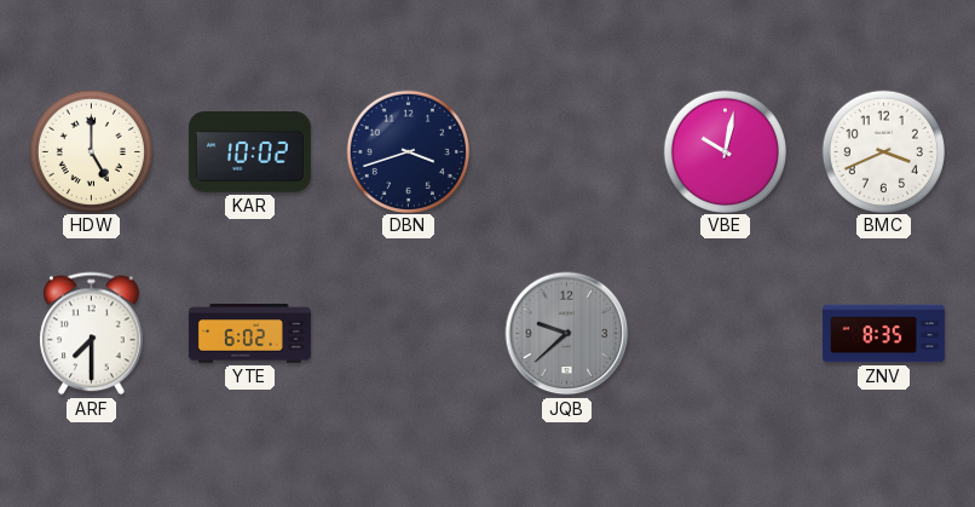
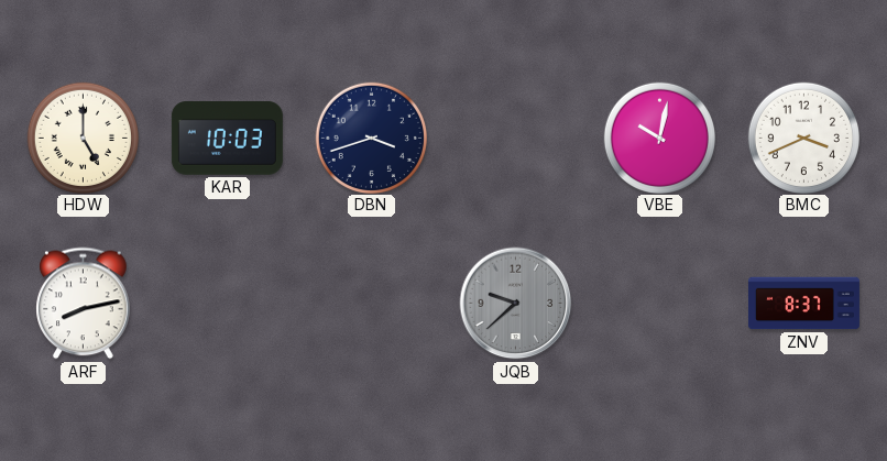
KAR: 10:02 -> 10:03
ARF: 7:30 -> 8:13
YTE: 6:02 -> none
ZNV: 8:35 -> 8:37
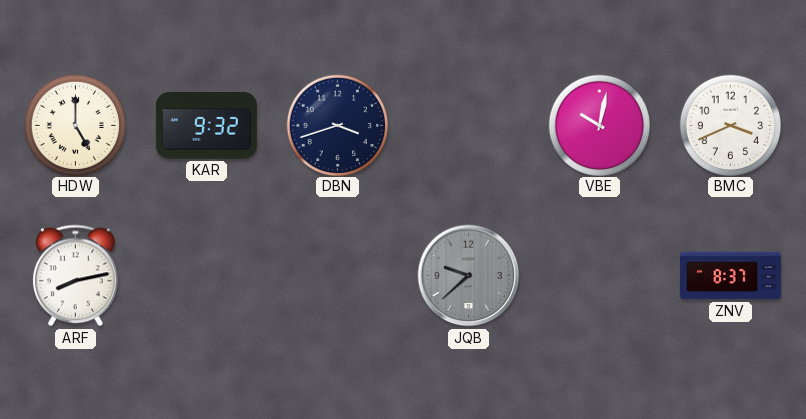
KAR: 10:03 -> 9:32
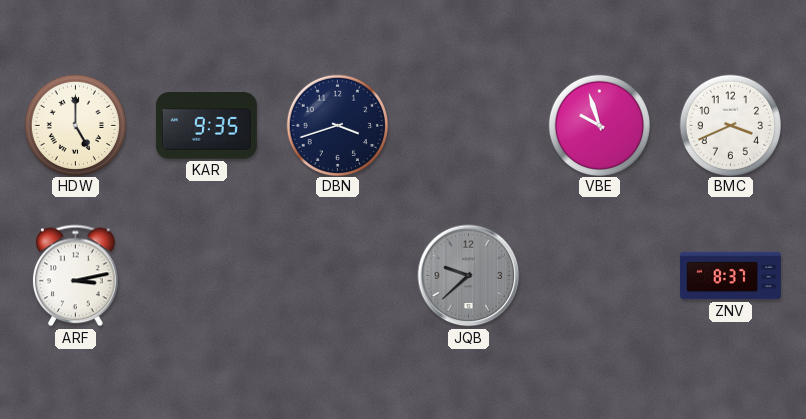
KAR: 9:32 -> 9:35
VBE: 10:02 -> 9:57
ARF: 8:13 -> 3:13
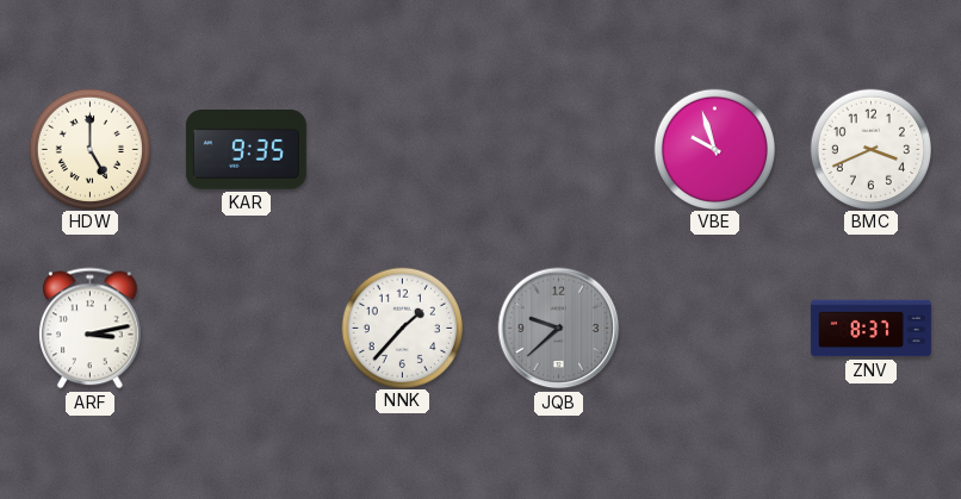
DBN: 3:42 -> none
NNK: none -> 1:37
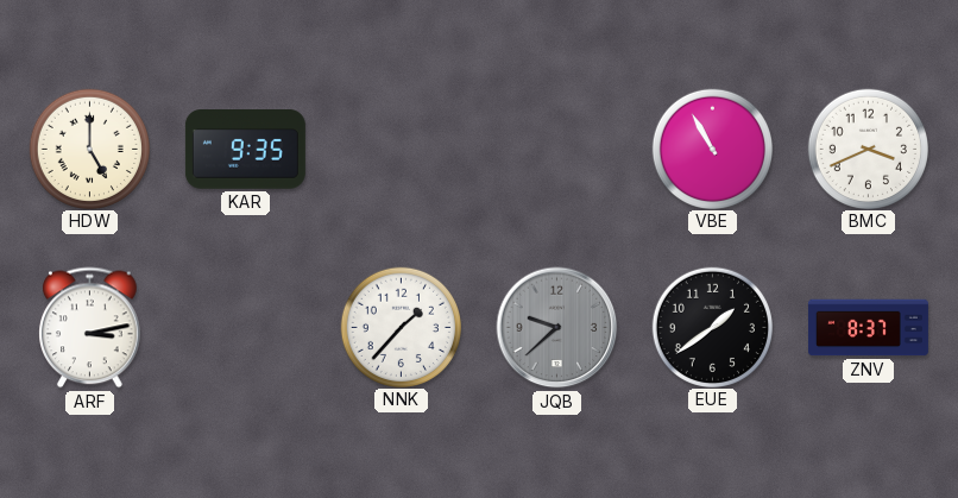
VBE: 9:57 -> 10:55
EUE: none -> 1:39
